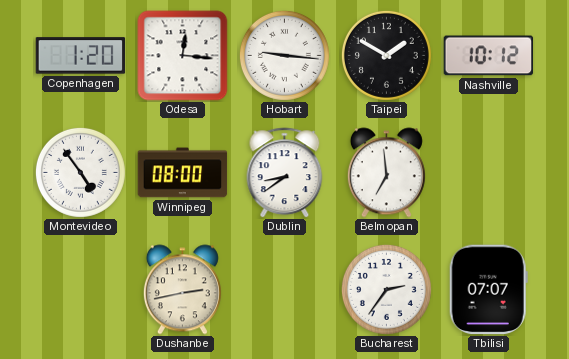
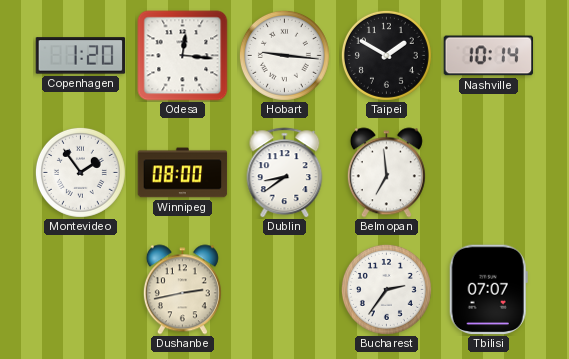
Nashville: 10:12 -> 10:14
Montevideo: 4:54 -> 1:54
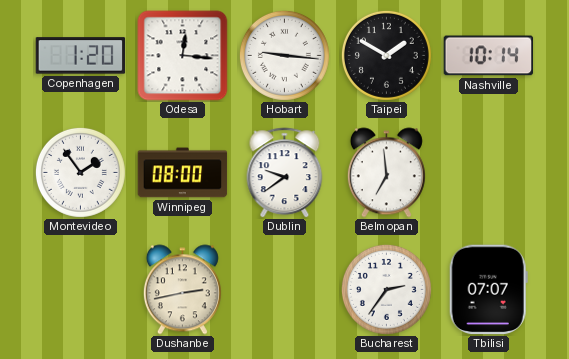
Dublin: 8:39 -> 9:39
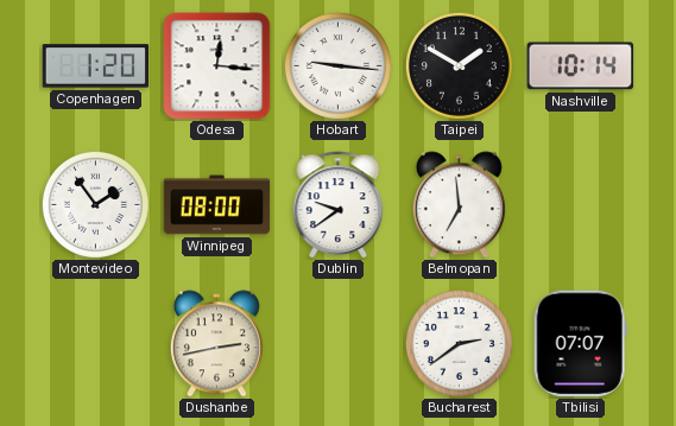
Bucharest: 2:36 -> 2:39
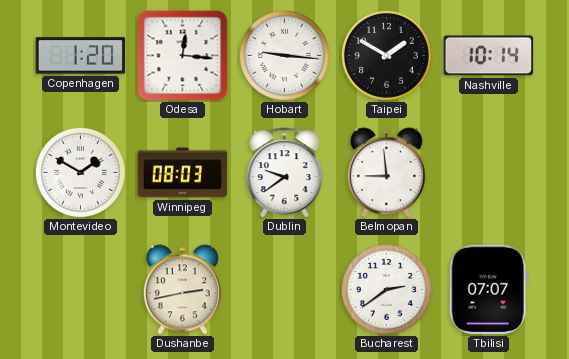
Montevideo: 1:54 -> 1:50
Winnipeg: 08:00 -> 08:03
Belmopan: 6:59 -> 8:59
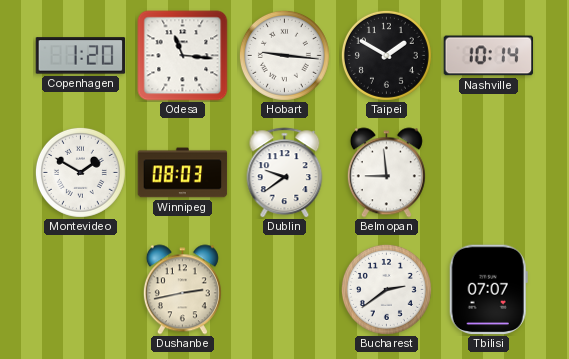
Odesa: 12:16 -> 11:16
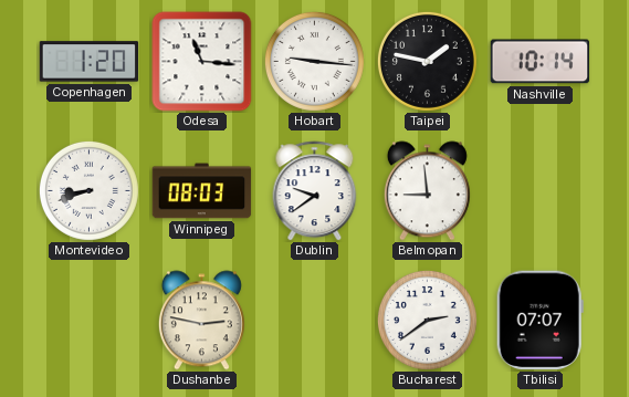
Taipei: 1:50 -> 1:47
Montevideo: 1:50 -> 8:42
Dushanbe: 2:43 -> 2:47
